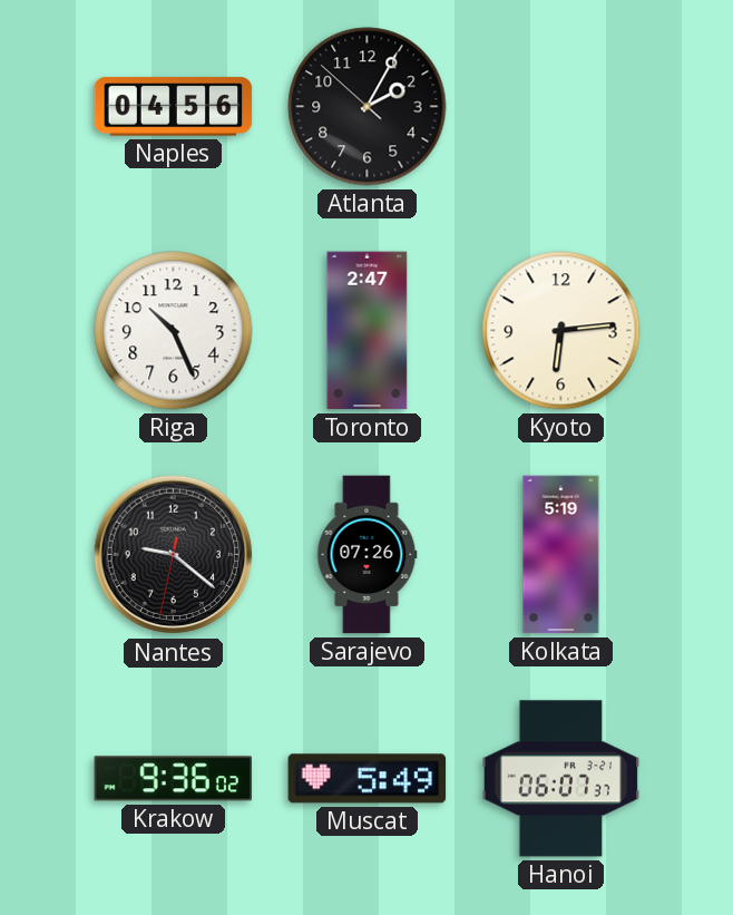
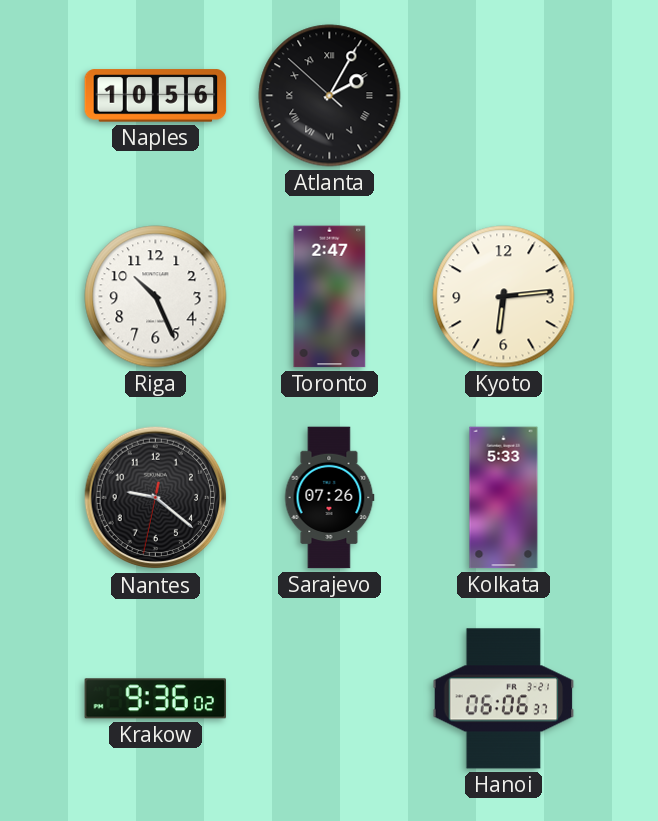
Naples: 04:56 -> 10:56
Atlanta numerals: Arabic -> Roman
Kolkata: 5:19 -> 5:33
Muscat: 5:49 -> none
Hanoi: 06:07 -> 06:06
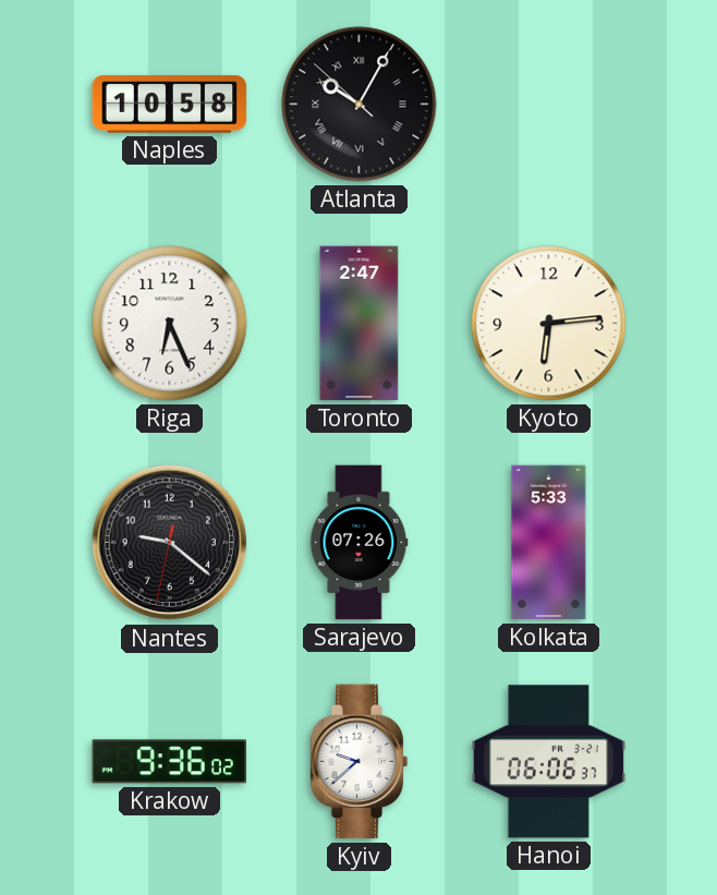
Naples: 10:56 -> 10:58
Atlanta: 2:04 -> 10:04
Riga: 10:26 -> 6:26
Kyiv: none -> 9:38
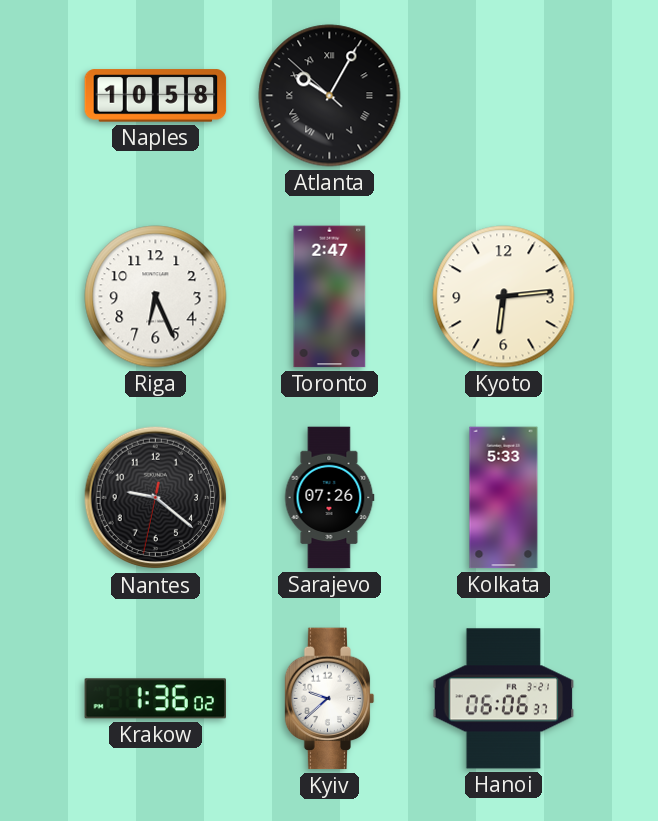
Krakow: 9:36 -> 1:36
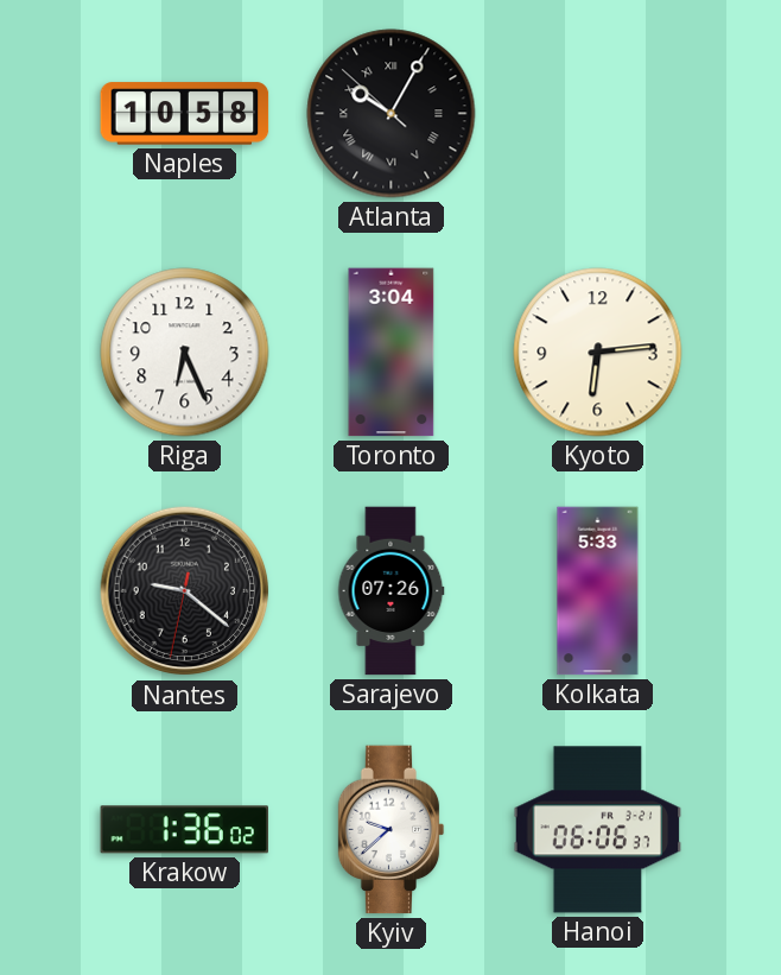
Toronto: 2:47 -> 3:04
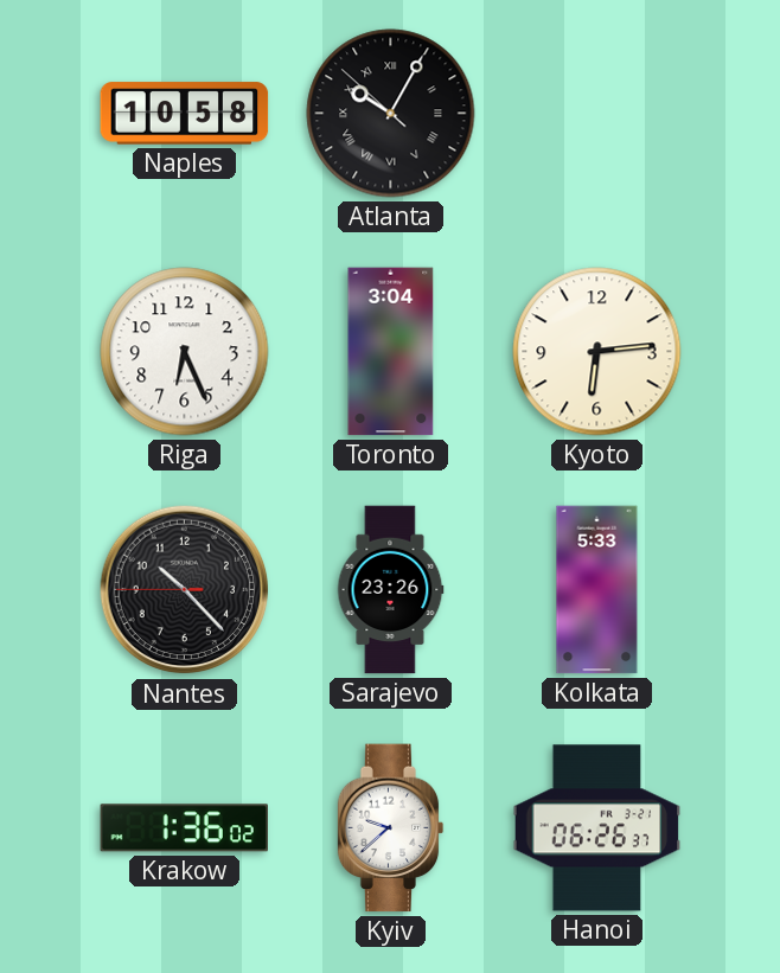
Nantes: 9:21 -> 10:22
Sarajevo: 07:26 -> 23:26
Hanoi: 06:06 -> 06:26
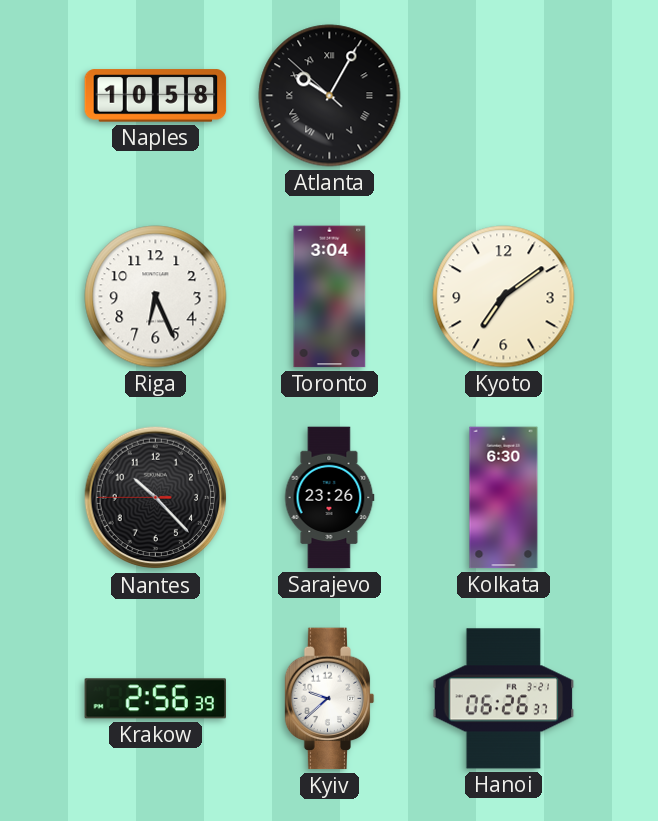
Kyoto: 6:14 -> 7:09
Kolkata: 5:33 -> 6:30
Krakow: 1:36 -> 2:56
